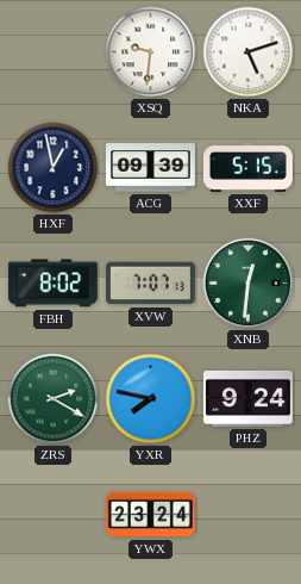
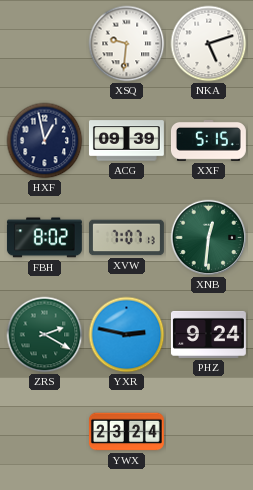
YXR: 7:47 -> 2:47
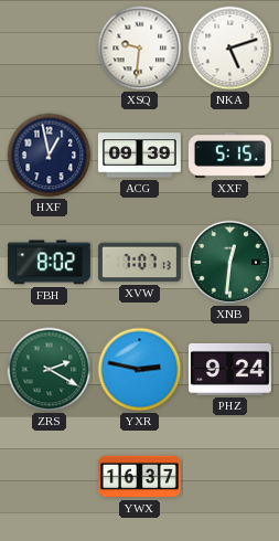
YWX: 23:24 -> 16:37
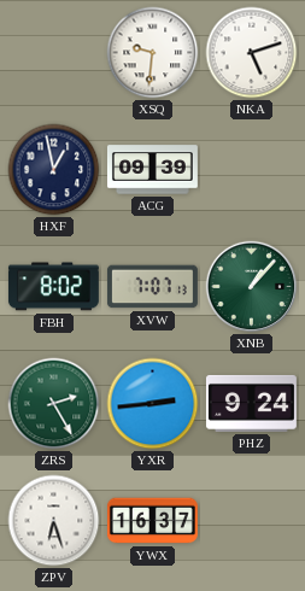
XXF: 5:15 -> none
XNB: 12:31 -> 1:07
ZRS: 2:20 -> 2:25
YXR: 2:47 -> 2:44
ZPV: none -> 6:27
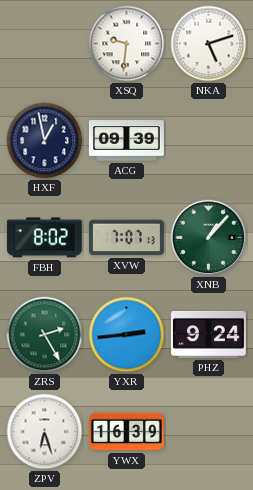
YWX: 16:37 -> 16:39
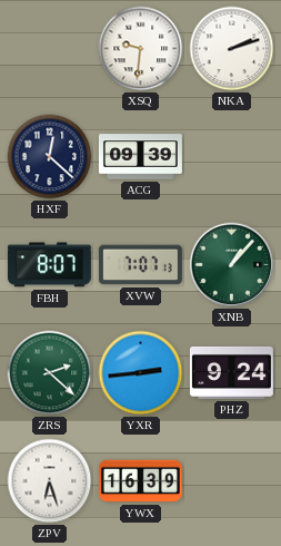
NKA: 5:12 -> 2:12
HXF: 12:58 -> 12:22
FBH: 8:02 -> 8:07
ZRS: 2:25 -> 2:22
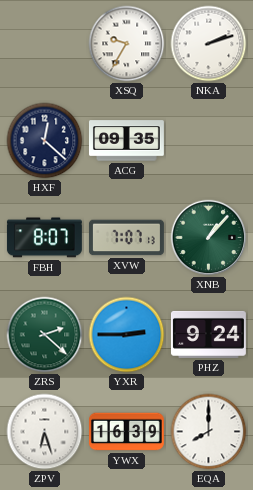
XSQ: 9:31 -> 9:35
ACG: 09:39 -> 09:35
YXR: 2:44 -> 2:45
EQA: none -> 8:00
